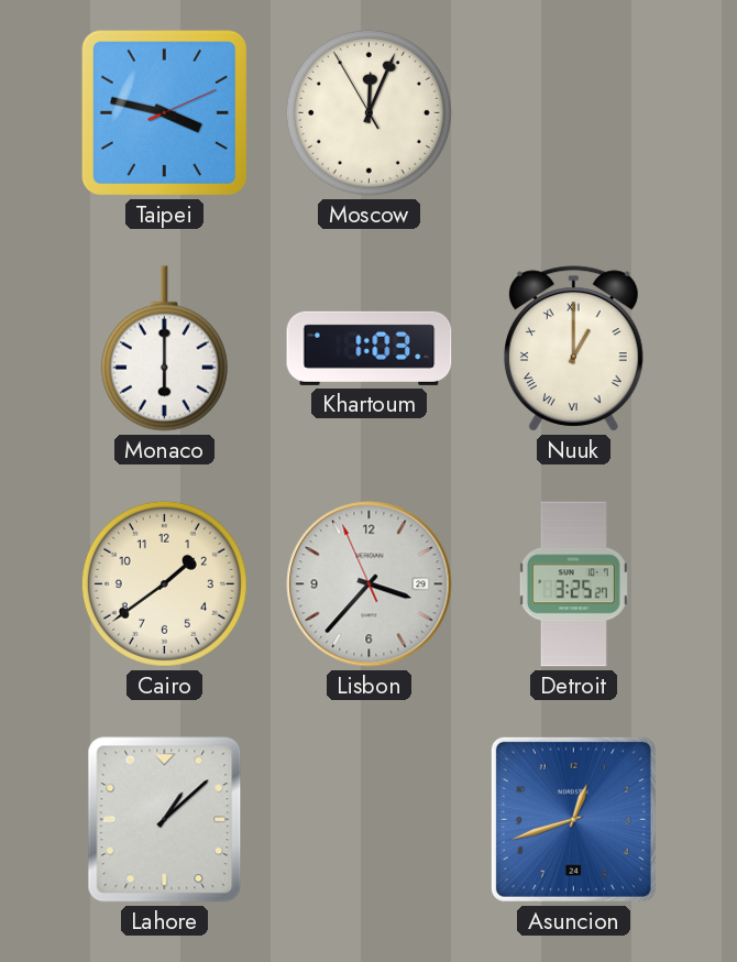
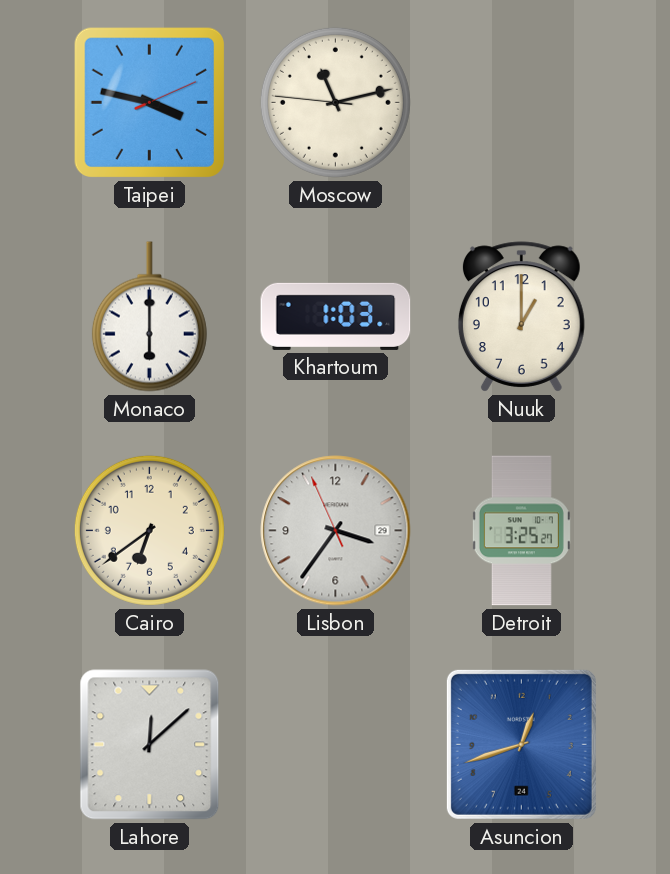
Moscow: 12:03 -> 11:12
Nuuk numerals: Roman -> Arabic
Cairo: 1:39 -> 6:39
Lisbon: 3:36 -> 3:35
Lahore: 1:08 -> 12:08
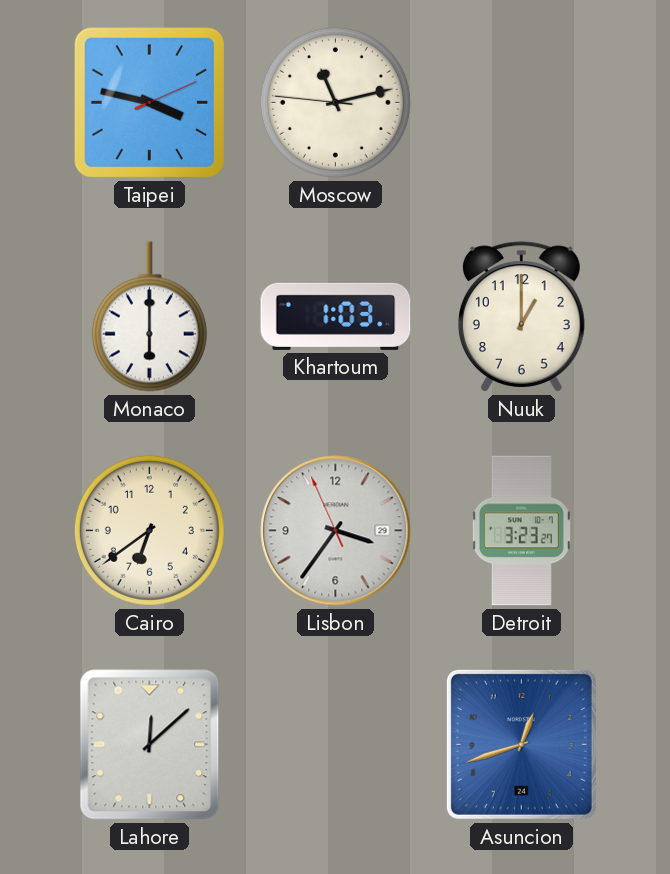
Detroit: 3:25 -> 3:23
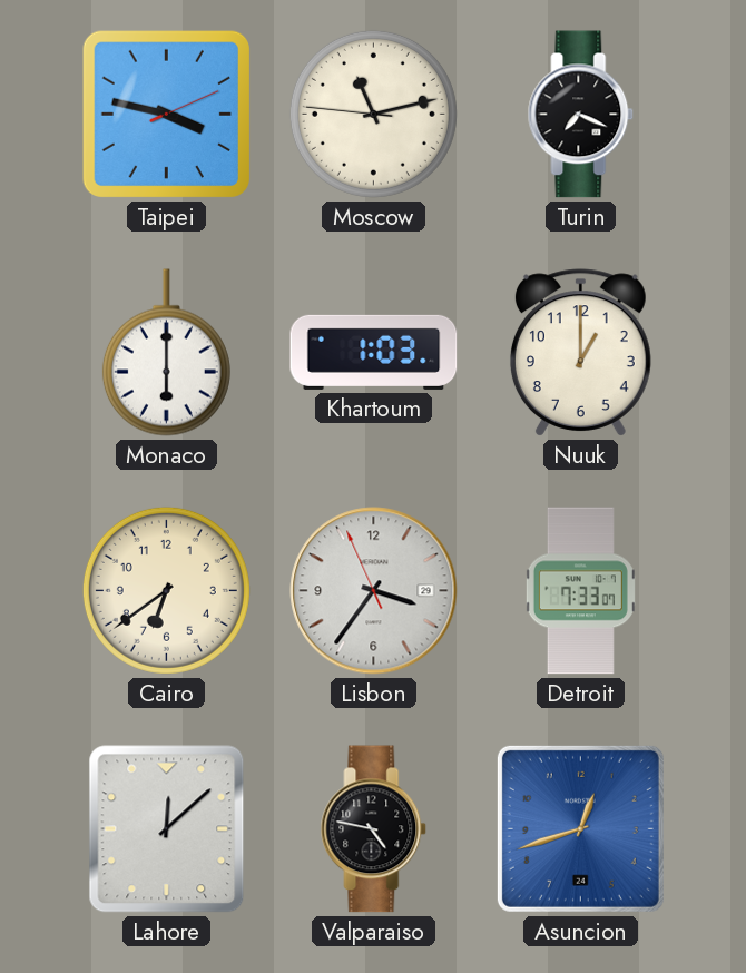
Turin: none -> 7:19
Detroit: 3:23 -> 7:33
Valparaiso: none -> 4:47
